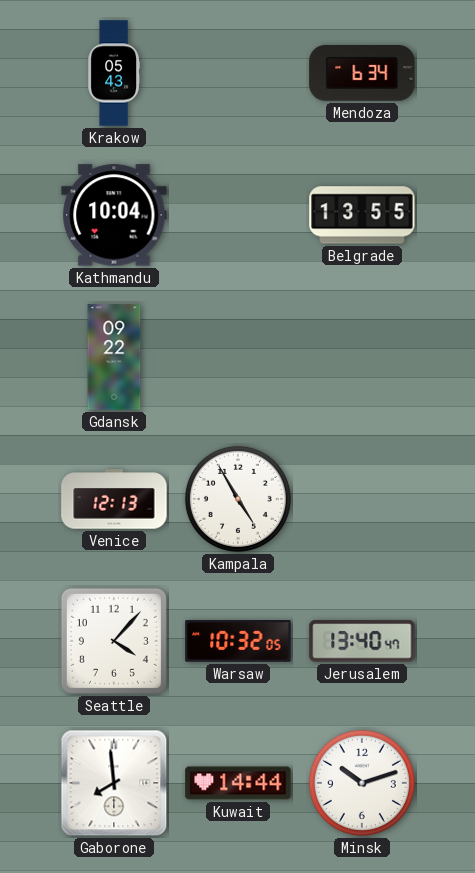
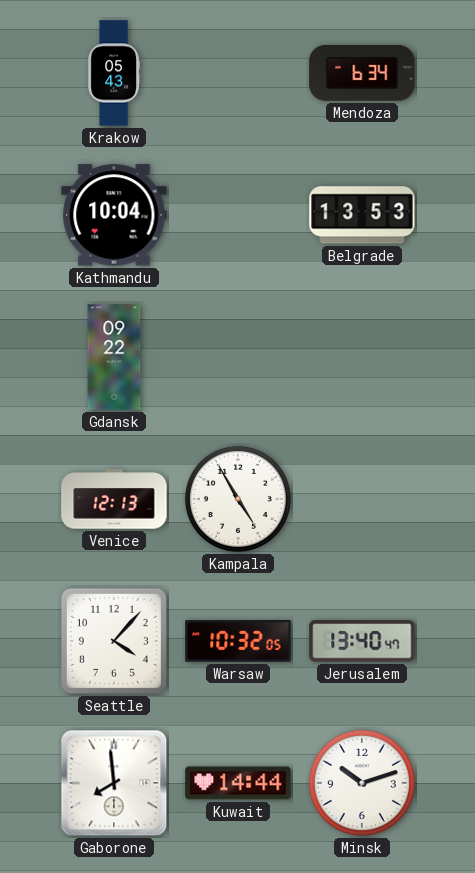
Belgrade: 13:55 -> 13:53
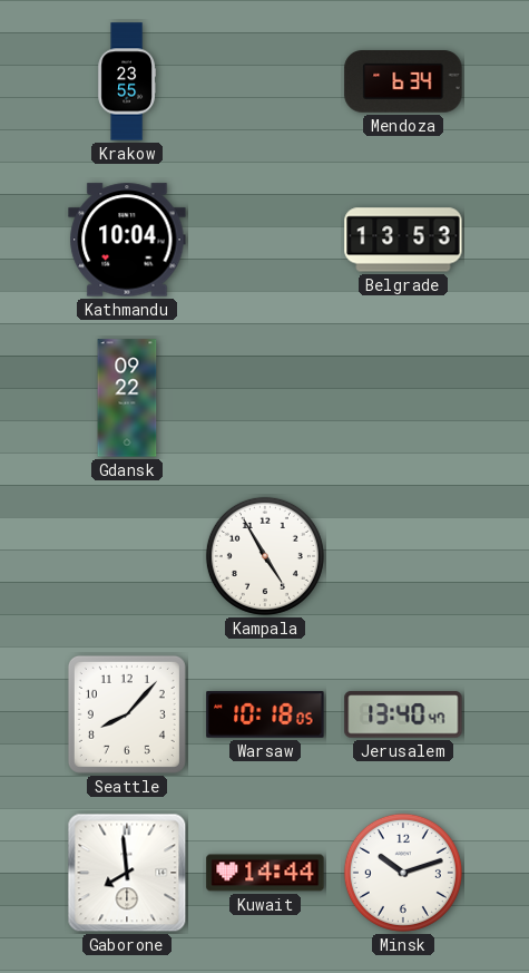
Krakow: 05:43 -> 23:55
Venice: 12:13 -> none
Seattle: 4:07 -> 8:07
Warsaw: 10:32 -> 10:18
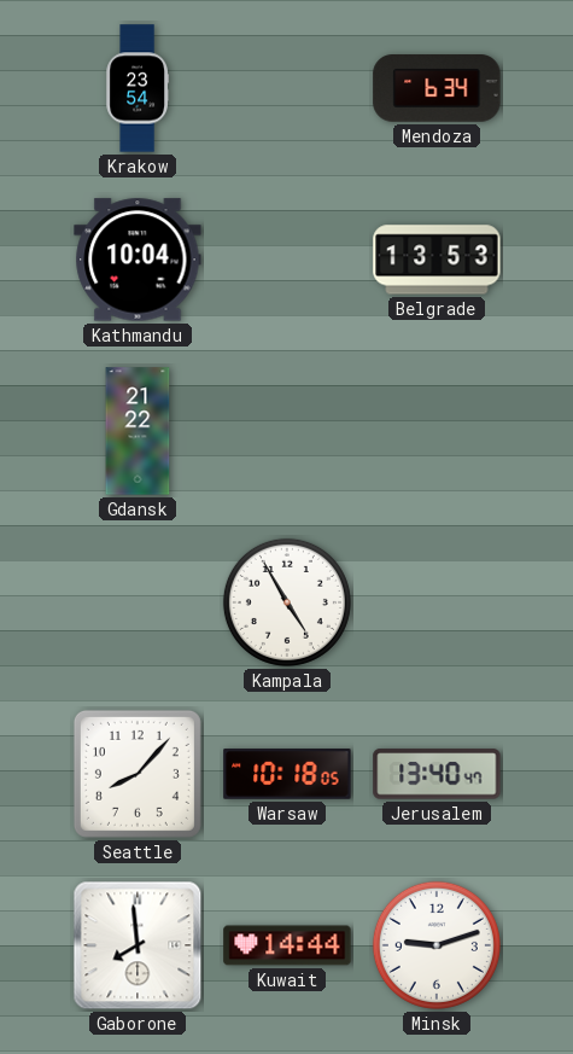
Krakow: 23:55 -> 23:54
Gdansk: 09:22 -> 21:22
Minsk: 10:12 -> 9:12
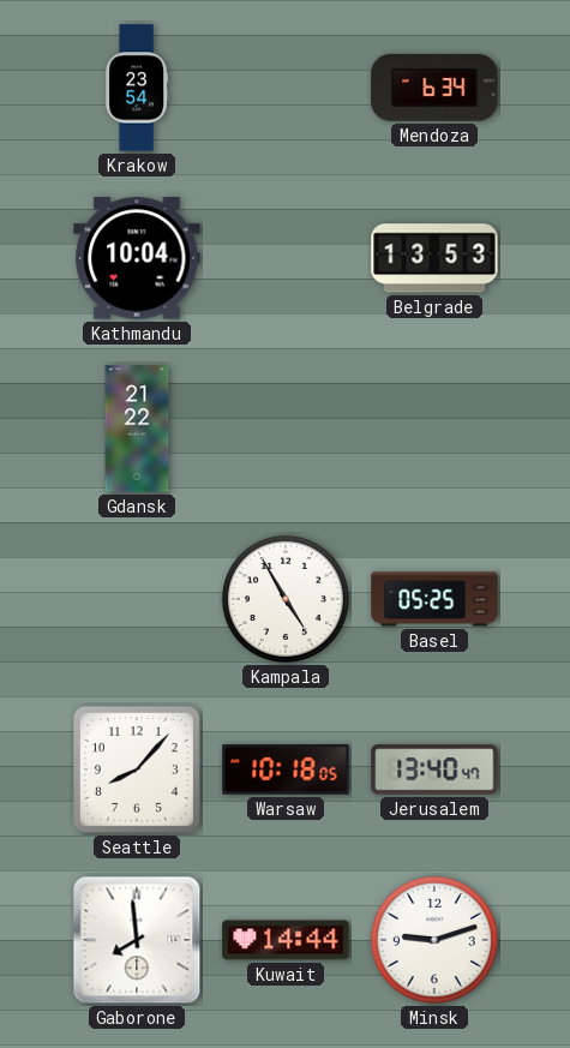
Basel: none -> 05:25
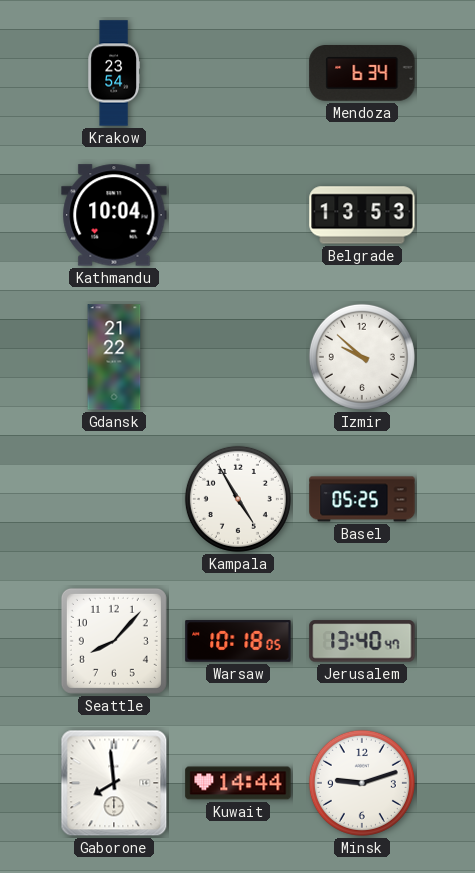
Izmir: none -> 9:52
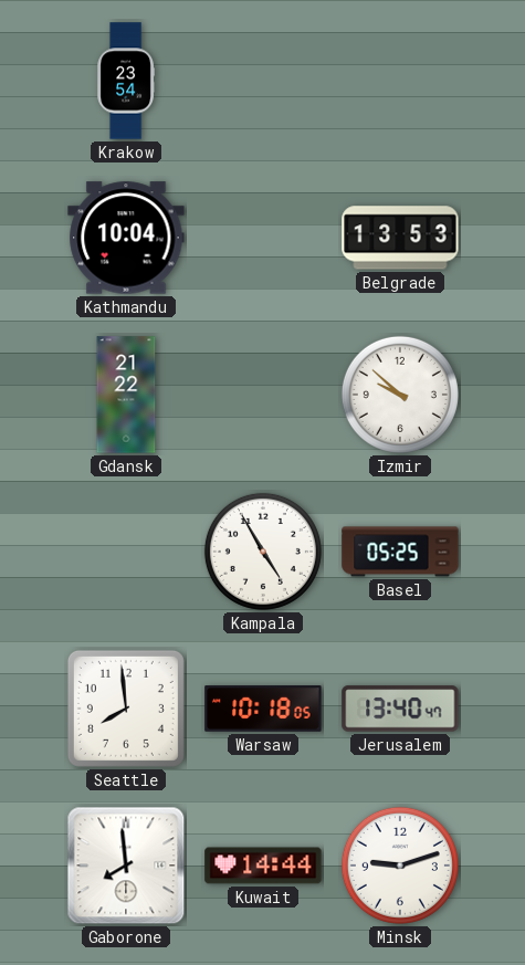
Mendoza: 6:34 -> none
Seattle: 8:07 -> 7:59
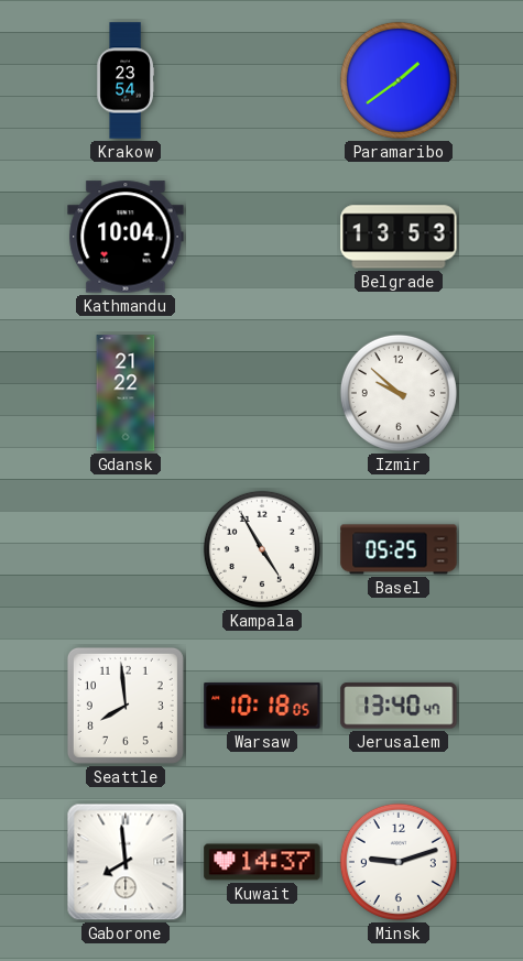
Paramaribo: none -> 1:39
Kuwait: 14:44 -> 14:37
